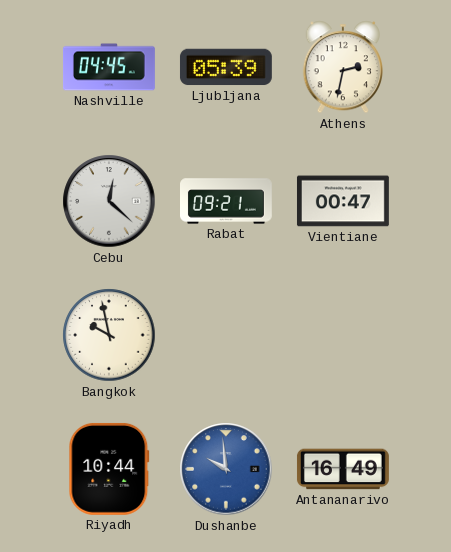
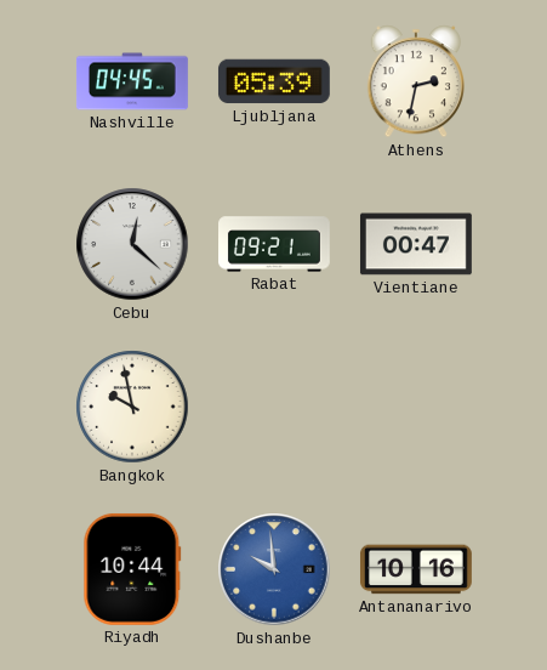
Antananarivo: 16:49 -> 10:16
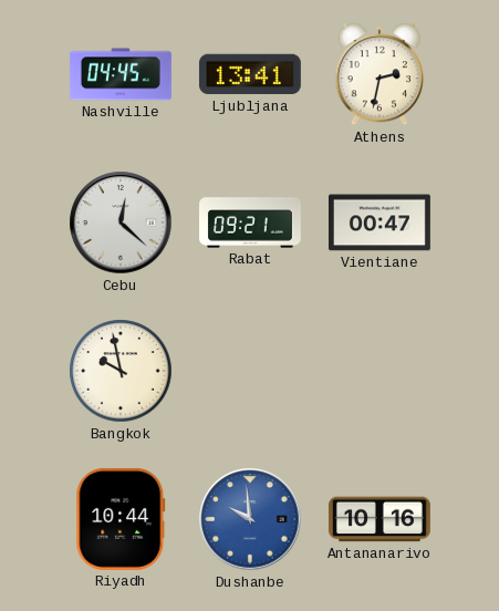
Ljubljana: 05:39 -> 13:41
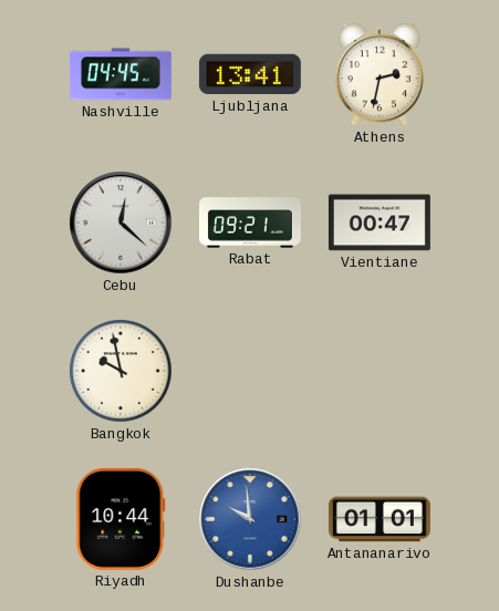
Antananarivo: 10:16 -> 01:01
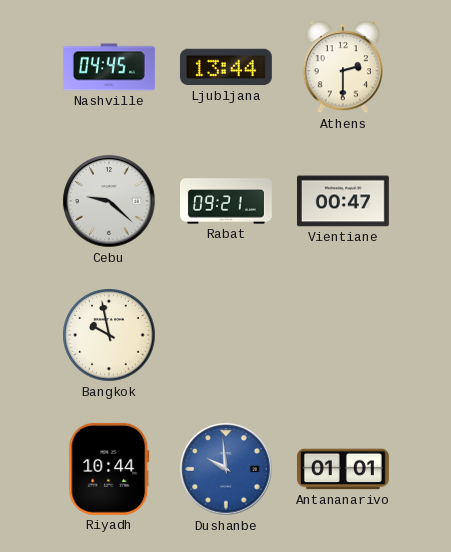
Ljubljana: 13:41 -> 13:44
Athens: 2:32 -> 2:30
Cebu: 12:22 -> 9:22
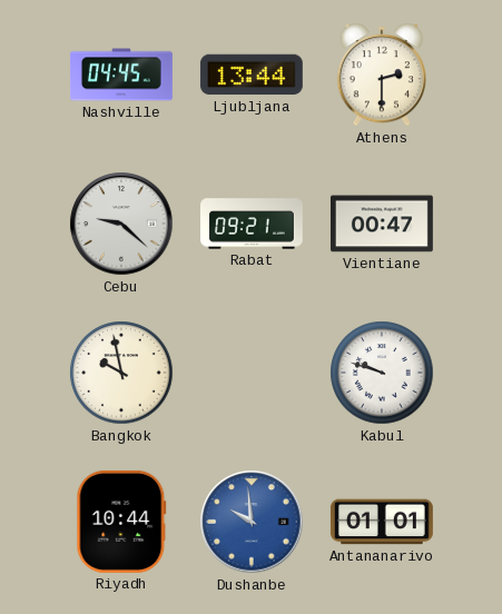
Kabul: none -> 9:48
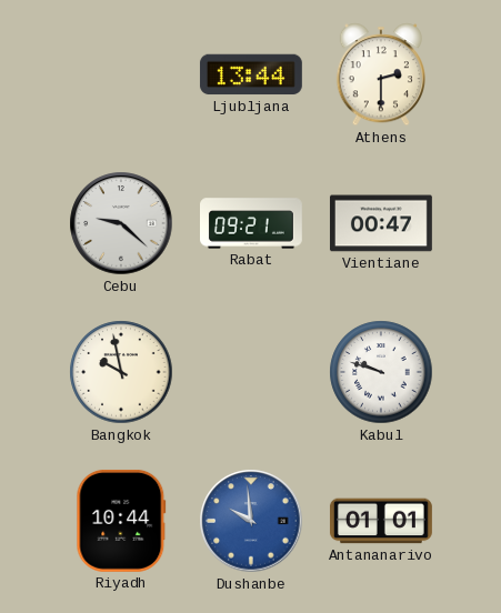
Nashville: 04:45 -> none
